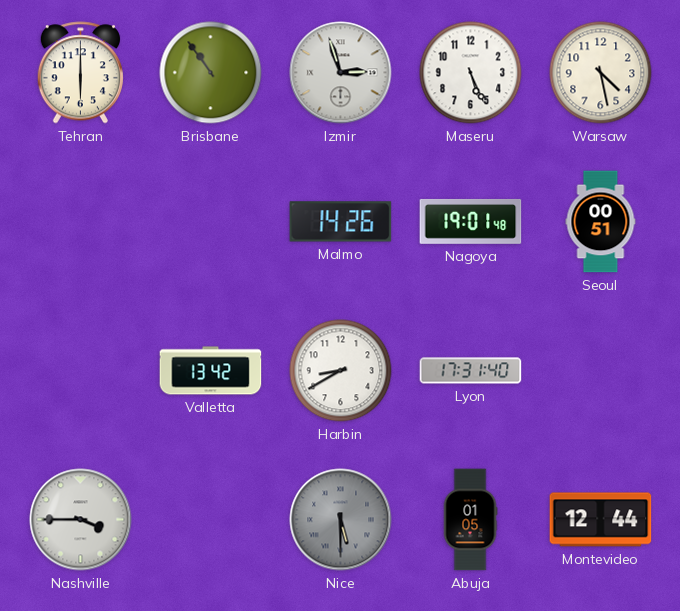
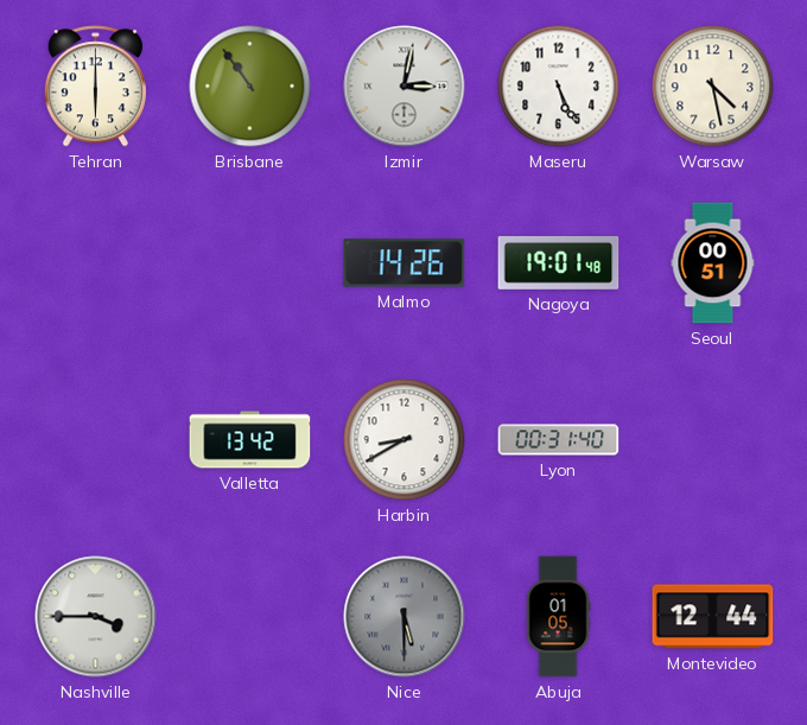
Izmir: 2:57 -> 3:02
Lyon: 17:31 -> 00:31
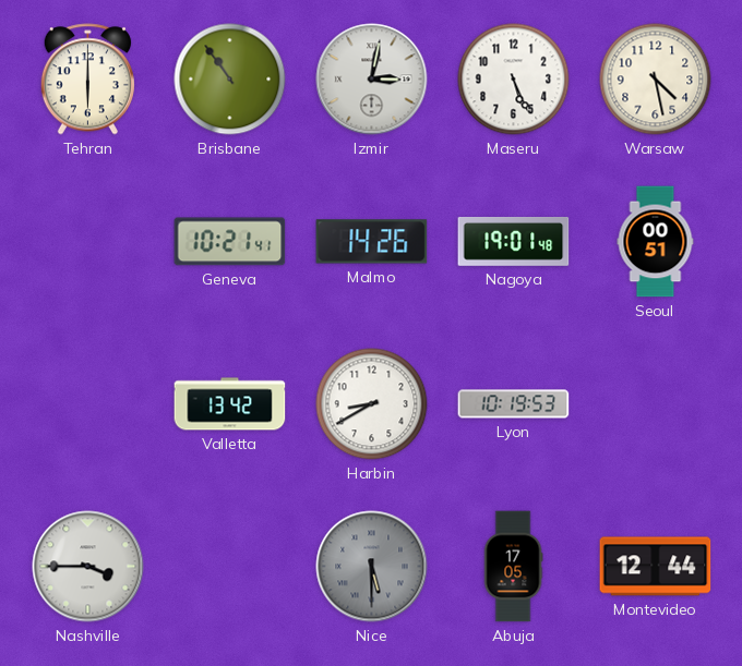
Geneva: none -> 10:21
Lyon: 00:31 -> 10:19
Abuja: 01:05 -> 17:05
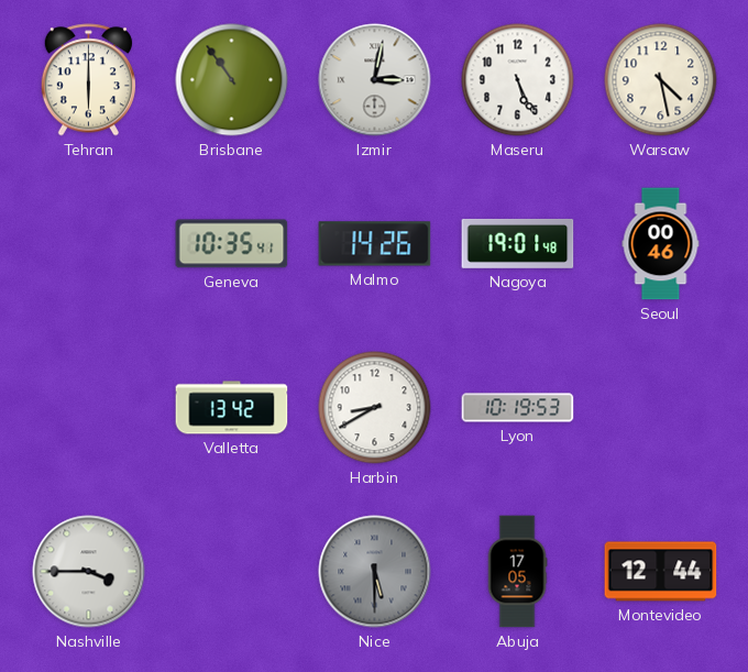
Geneva: 10:21 -> 10:35
Seoul: 00:51 -> 00:46
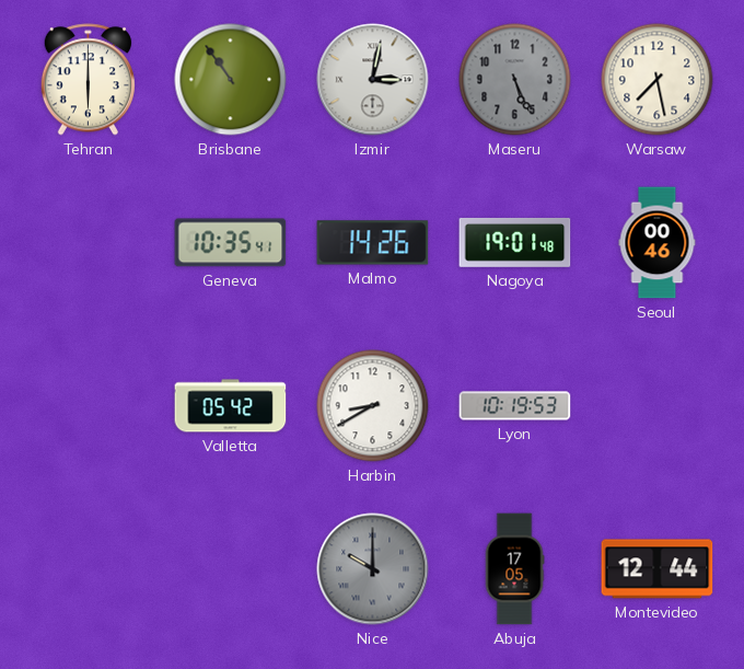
Maseru dial: white -> grey
Warsaw: 4:28 -> 7:28
Valletta: 13:42 -> 05:42
Nashville: 3:45 -> none
Nice: 5:30 -> 10:00
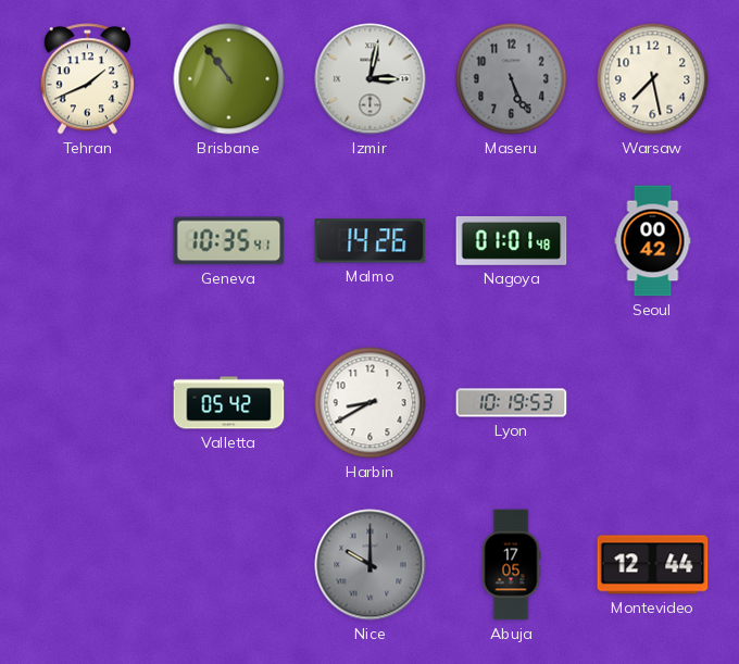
Tehran: 6:00 -> 1:41
Nagoya: 19:01 -> 01:01
Seoul: 00:46 -> 00:42
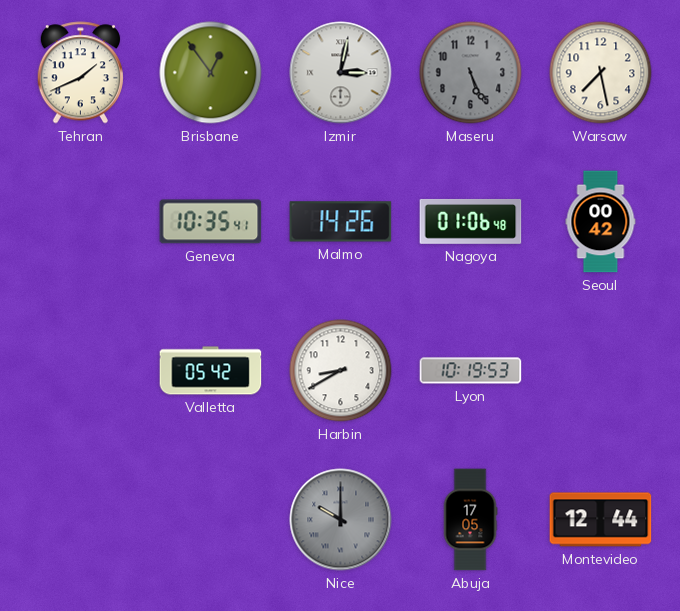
Brisbane: 10:54 -> 12:54
Nagoya: 01:01 -> 01:06
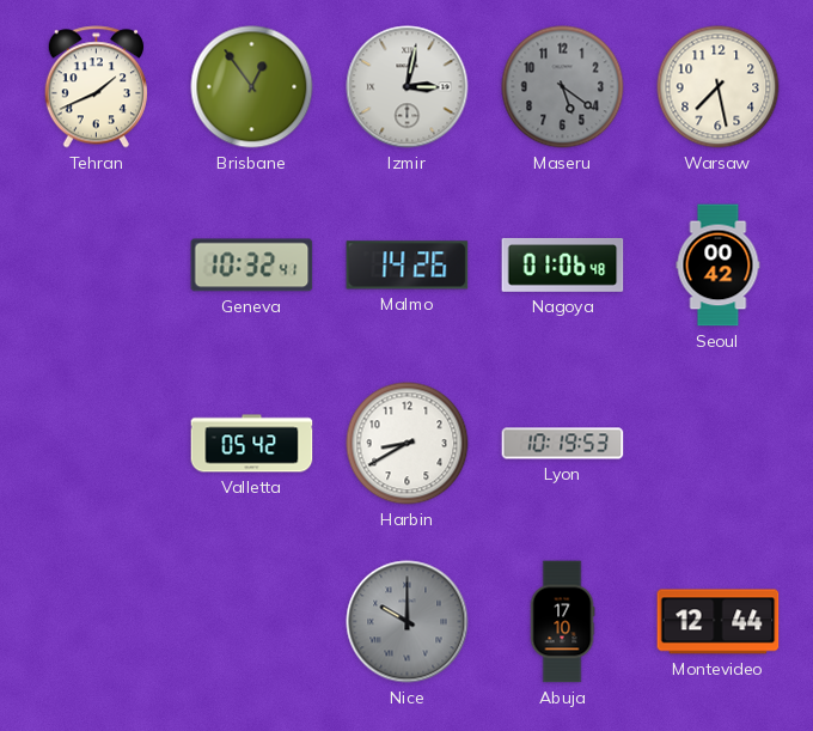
Maseru: 5:26 -> 5:21
Geneva: 10:35 -> 10:32
Abuja: 17:05 -> 17:10
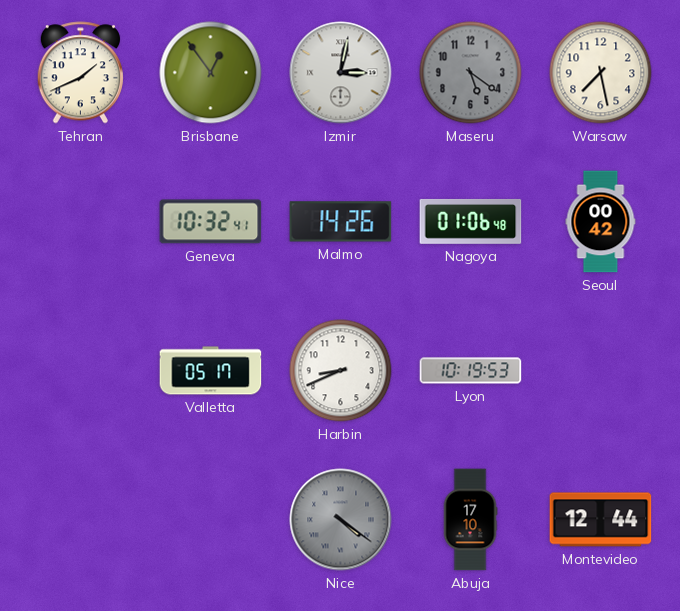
Valletta: 05:42 -> 05:17
Harbin: 8:40 -> 8:41
Nice: 10:00 -> 4:21
